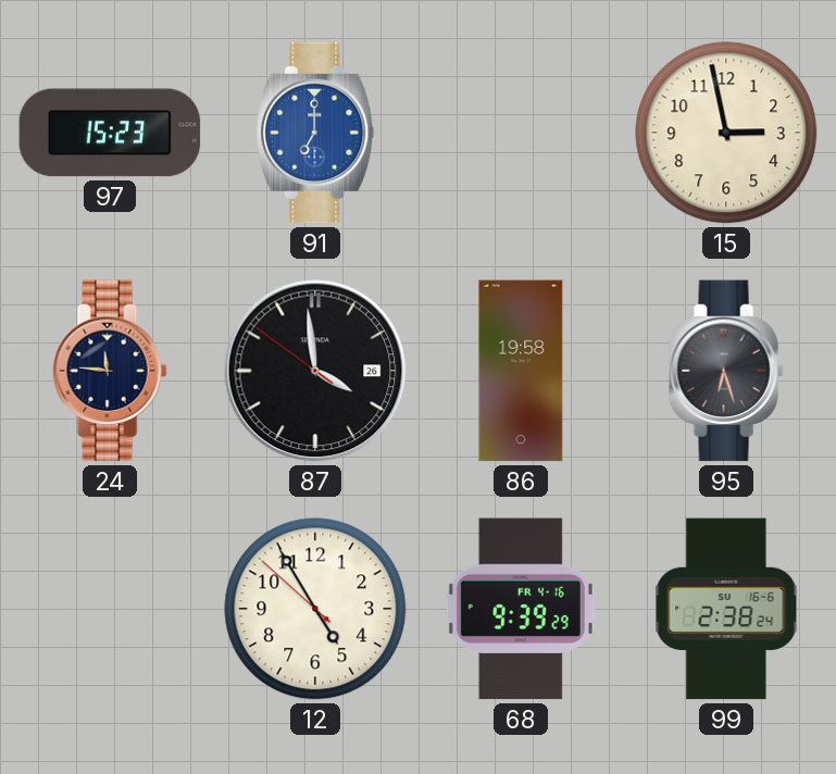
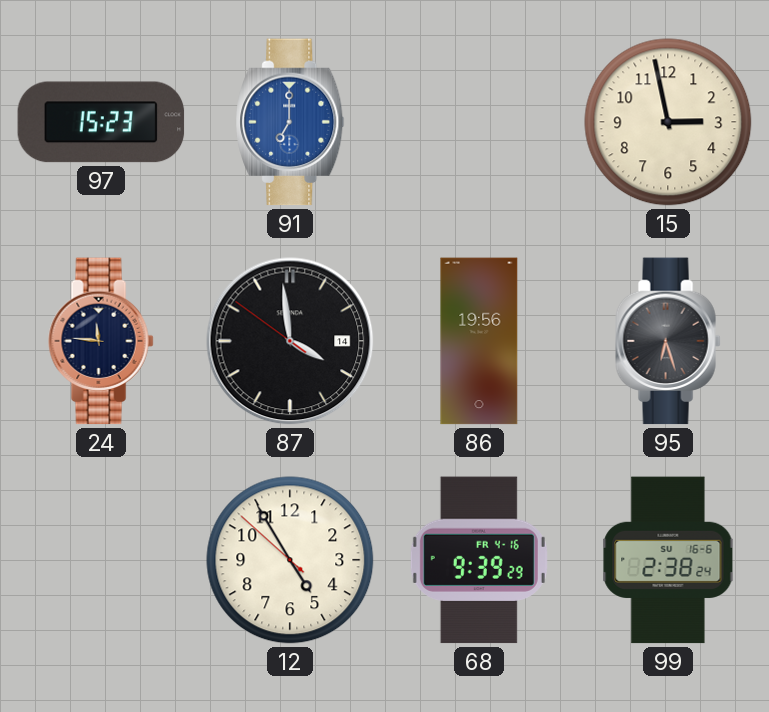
87 date: 26 -> 14
86: 19:58 -> 19:56
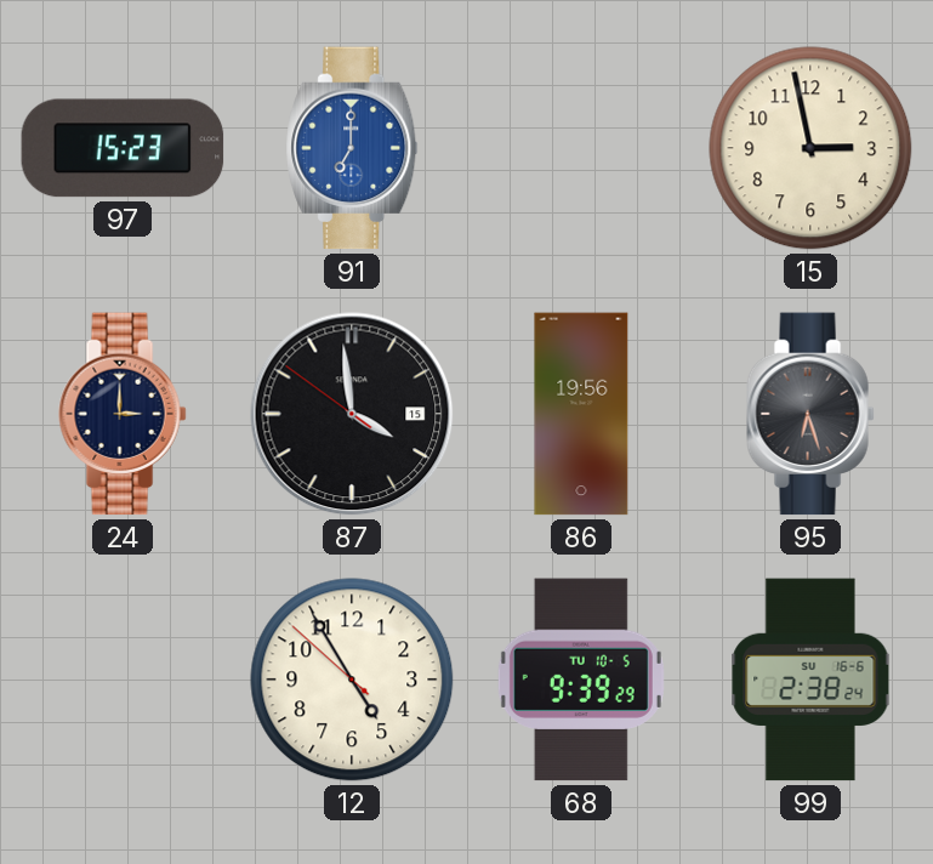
24: 11:46 -> 3:00
87 date: 14 -> 15
68 date: FR 4-16 -> TU 10-5
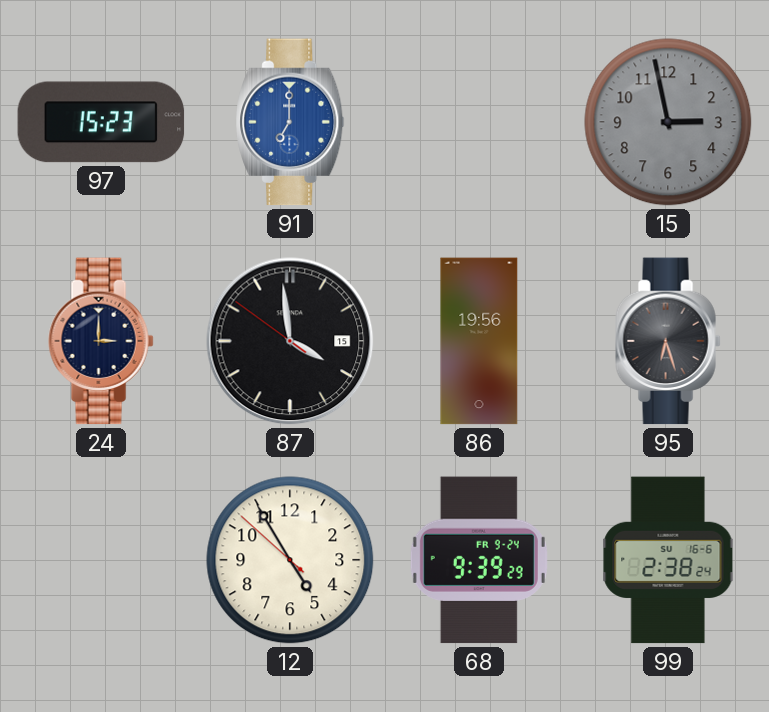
15 dial: cream -> grey
68 date: TU 10-5 -> FR 9-24
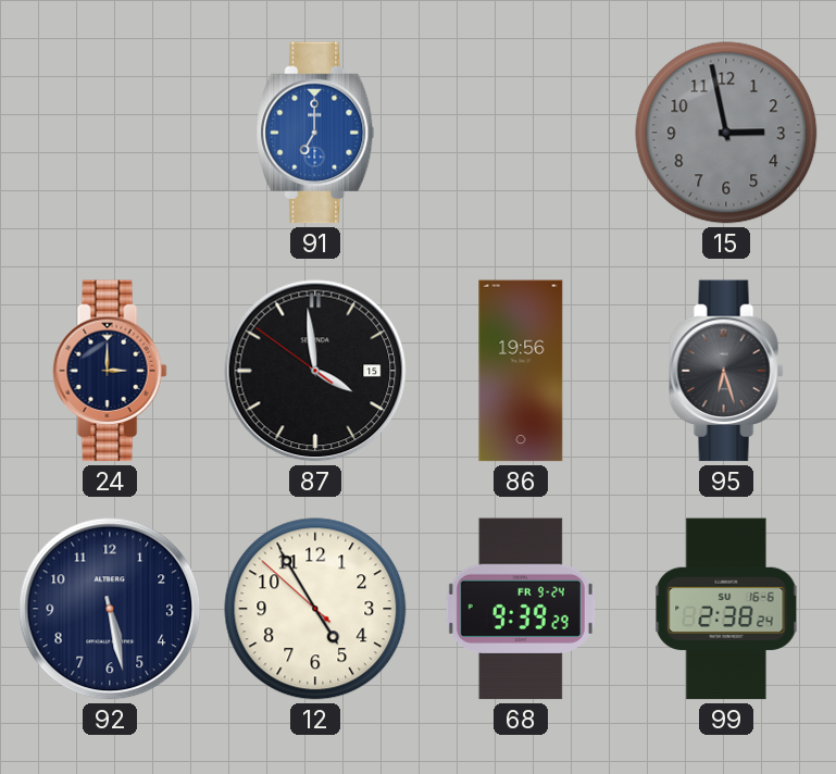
97: 15:23 -> none
92: none -> 5:28
